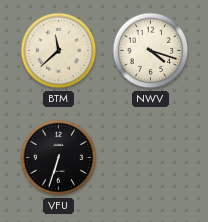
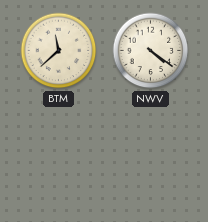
NWV: 4:18 -> 4:21
VFU: 6:33 -> none
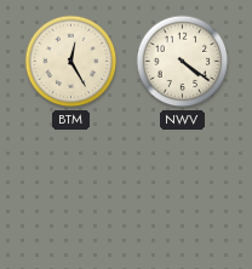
BTM: 11:38 -> 12:25
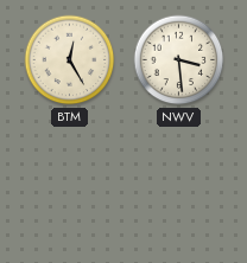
NWV: 4:21 -> 3:29
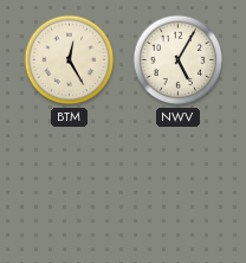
NWV: 3:29 -> 5:05
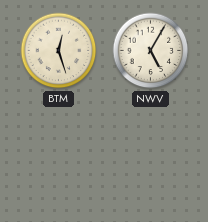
BTM: 12:25 -> 12:27
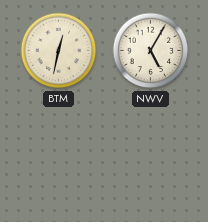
BTM: 12:27 -> 12:32
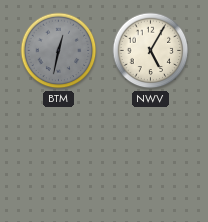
BTM dial: cream -> grey
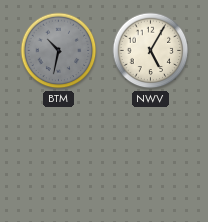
BTM: 12:32 -> 10:32
